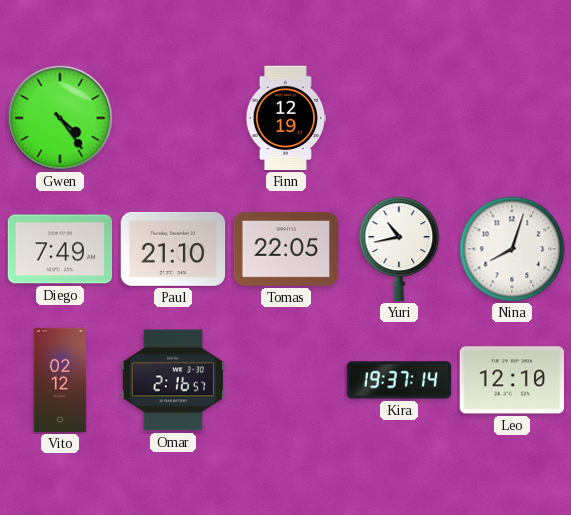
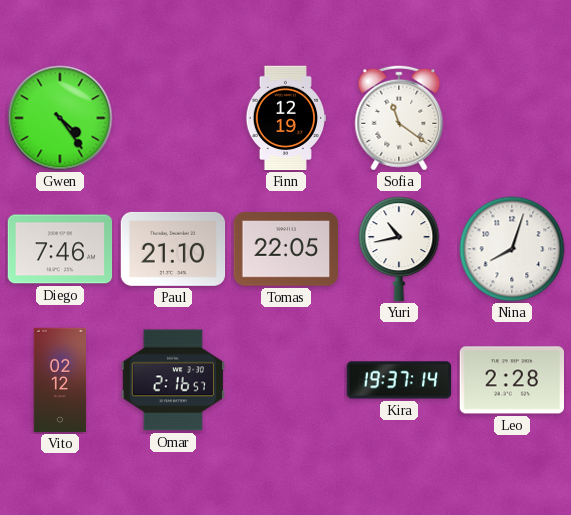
Sofia: none -> 11:21
Diego: 7:49 -> 7:46
Leo: 12:10 -> 2:28
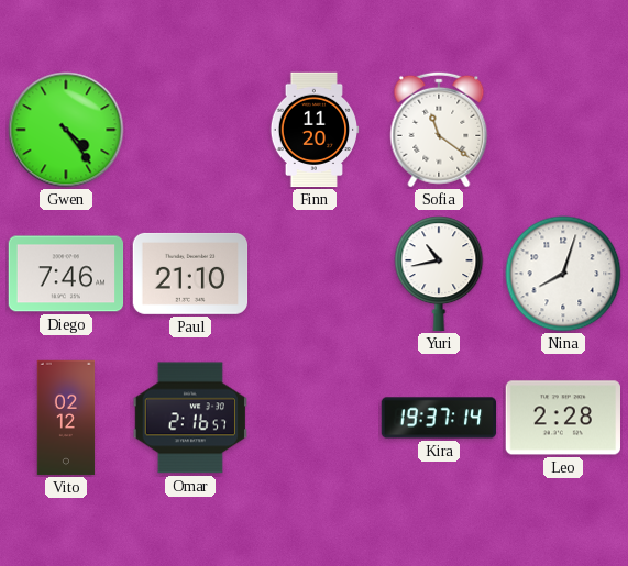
Finn: 12:19 -> 11:20
Tomas: 22:05 -> none
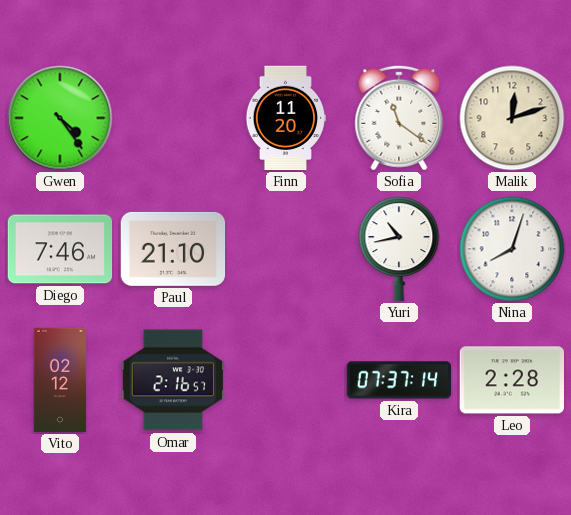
Malik: none -> 12:12
Kira: 19:37 -> 07:37
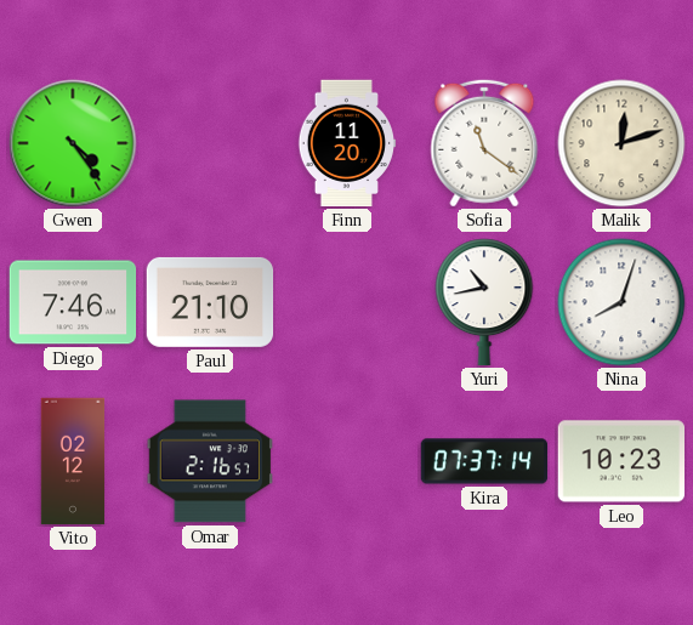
Leo: 2:28 -> 10:23
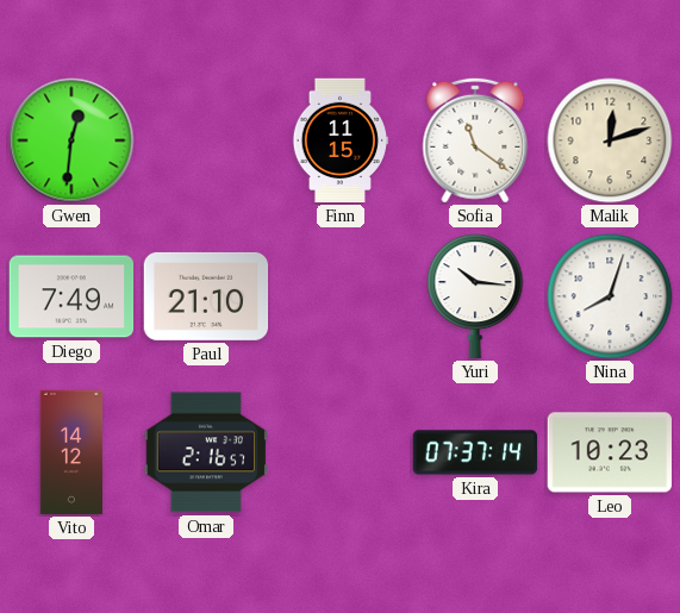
Gwen: 4:24 -> 12:31
Finn: 11:20 -> 11:15
Diego: 7:46 -> 7:49
Yuri: 10:43 -> 10:16
Vito: 02:12 -> 14:12
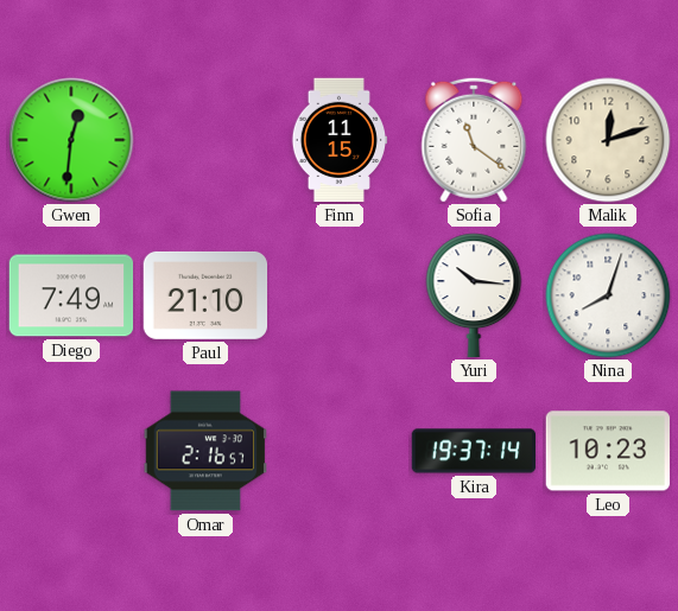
Vito: 14:12 -> none
Kira: 07:37 -> 19:37
